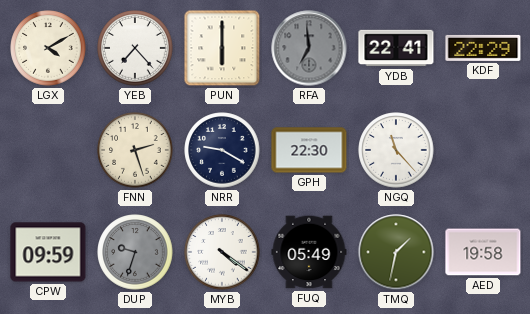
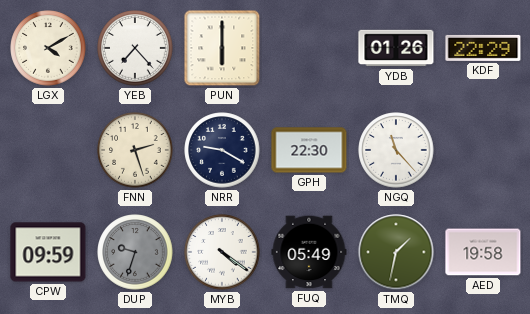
RFA: 6:59 -> none
YDB: 22:41 -> 01:26
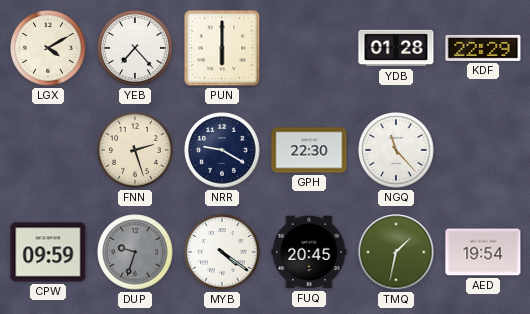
YDB: 01:26 -> 01:28
FUQ: 05:49 -> 20:45
AED: 19:58 -> 19:54
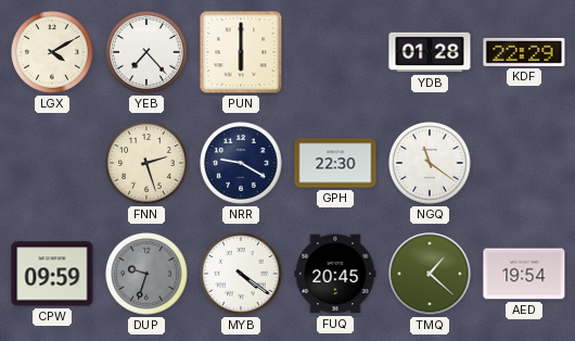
NGQ: 11:23 -> 11:21
TMQ: 1:32 -> 1:22
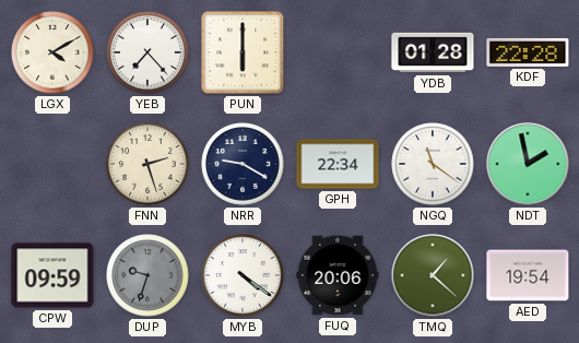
KDF: 22:29 -> 22:28
GPH: 22:30 -> 22:34
NDT: none -> 1:58
FUQ: 20:45 -> 20:06
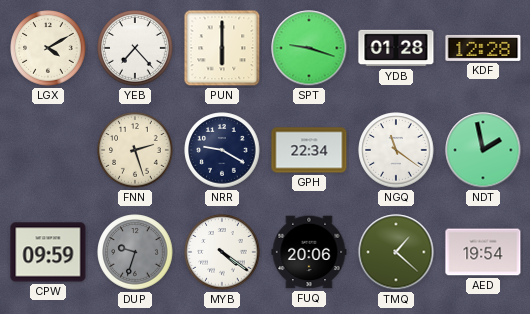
SPT: none -> 9:18
KDF: 22:28 -> 12:28
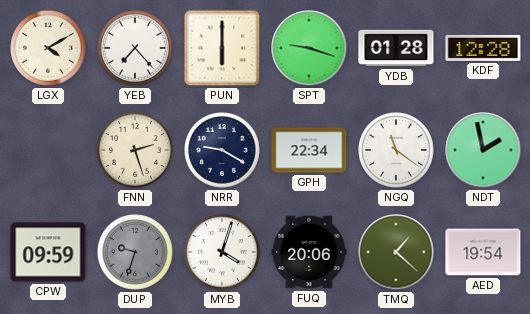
MYB: 4:21 -> 4:03
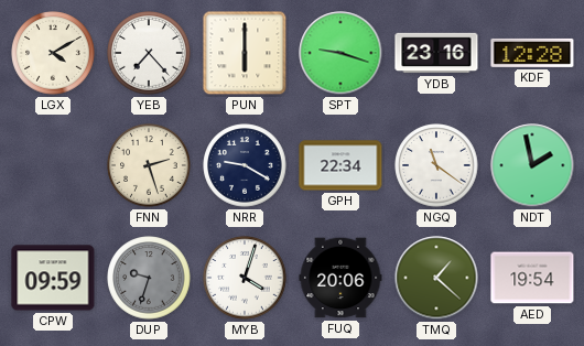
YDB: 01:28 -> 23:16
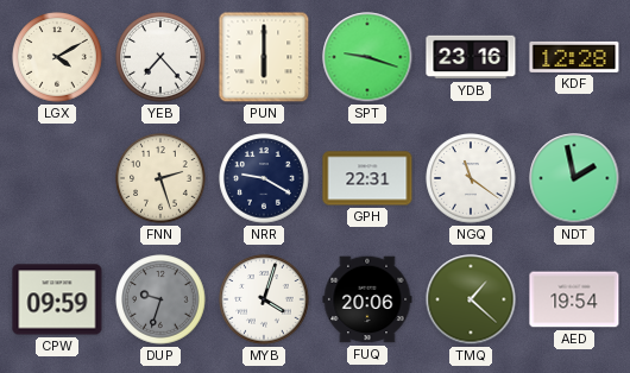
GPH: 22:34 -> 22:31
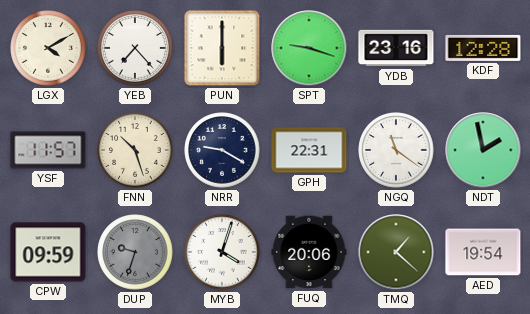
YSF: none -> 11:57
FNN: 2:27 -> 10:27
